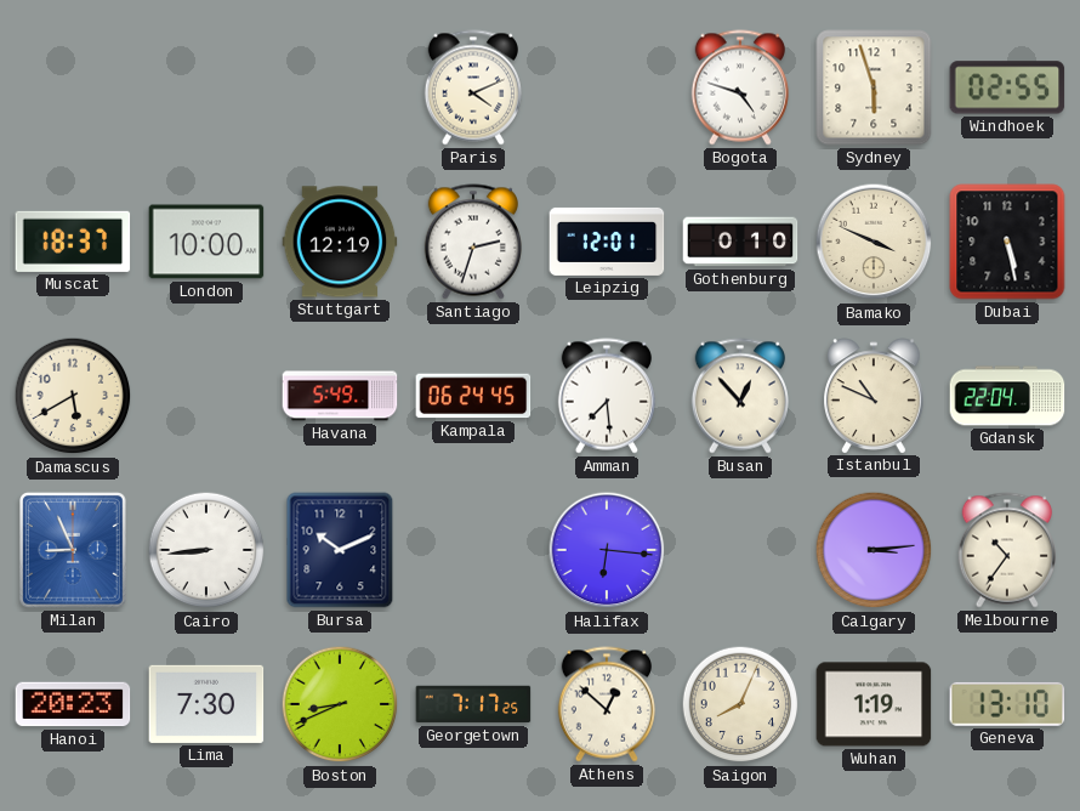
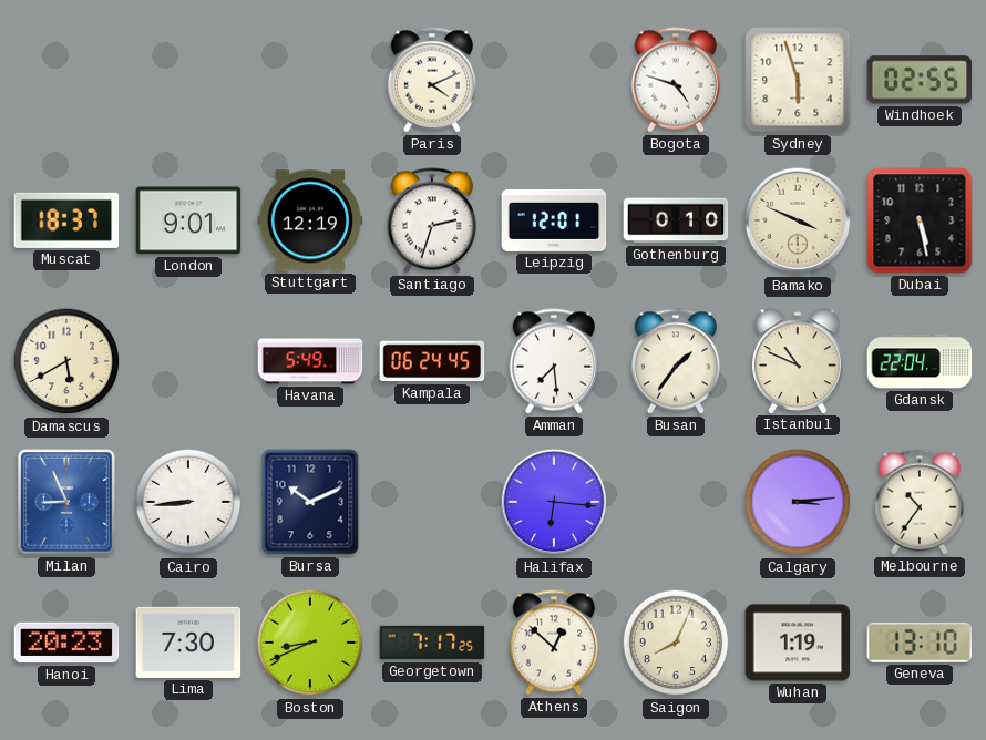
London: 10:00 -> 9:01
Busan: 12:53 -> 1:36
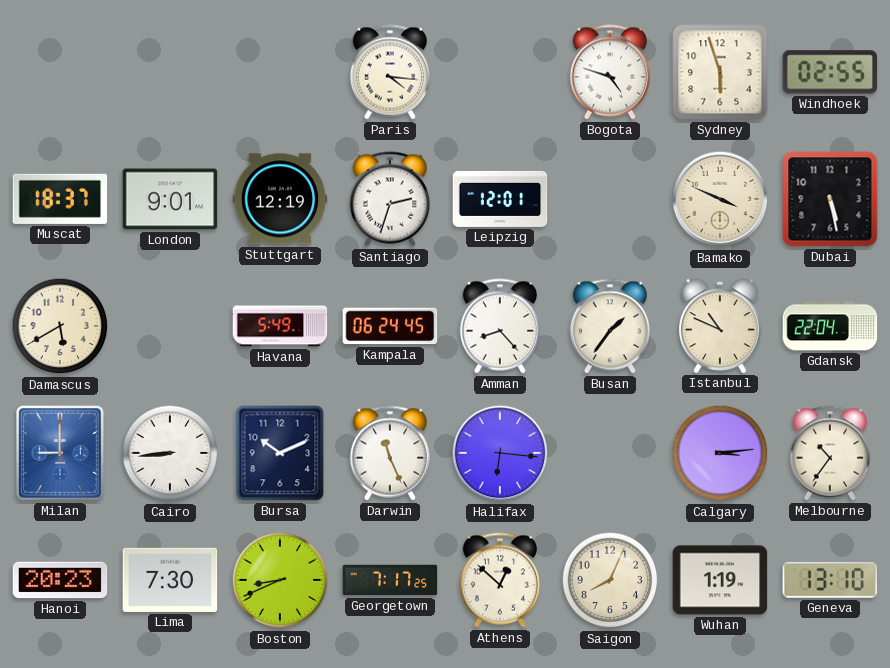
Paris: 4:11 -> 4:16
Gothenburg: 0:10 -> none
Amman: 7:29 -> 8:23
Milan: 8:56 -> 9:00
Darwin: none -> 11:26
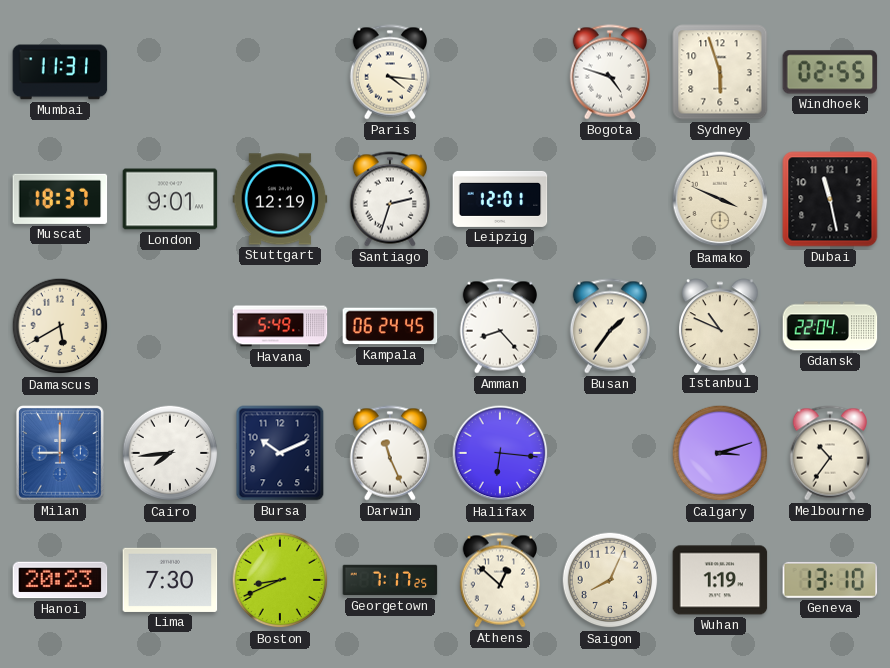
Mumbai: none -> 11:31
Dubai: 5:28 -> 11:28
Cairo: 8:44 -> 7:44
Calgary: 3:14 -> 3:12
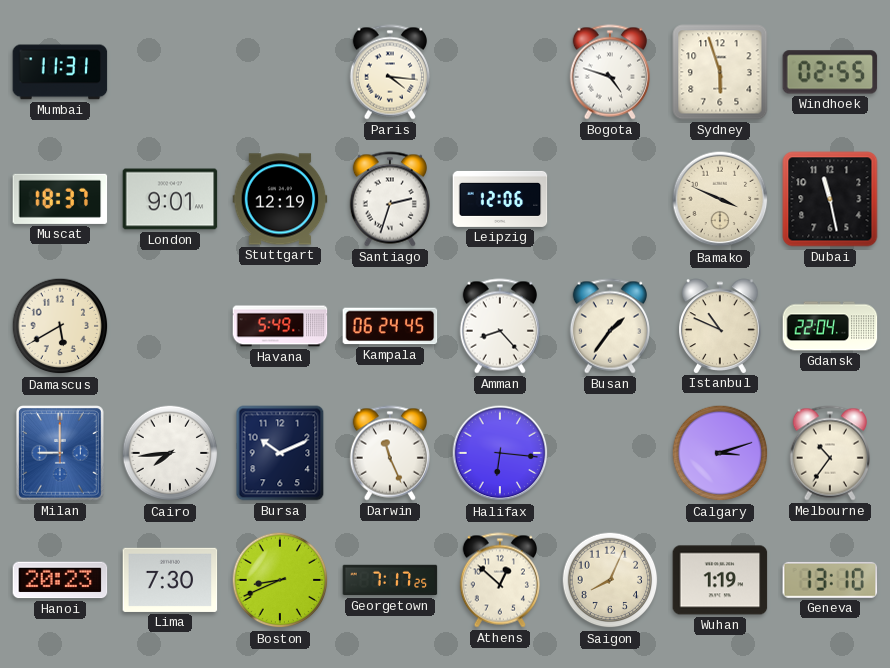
Leipzig: 12:01 -> 12:06
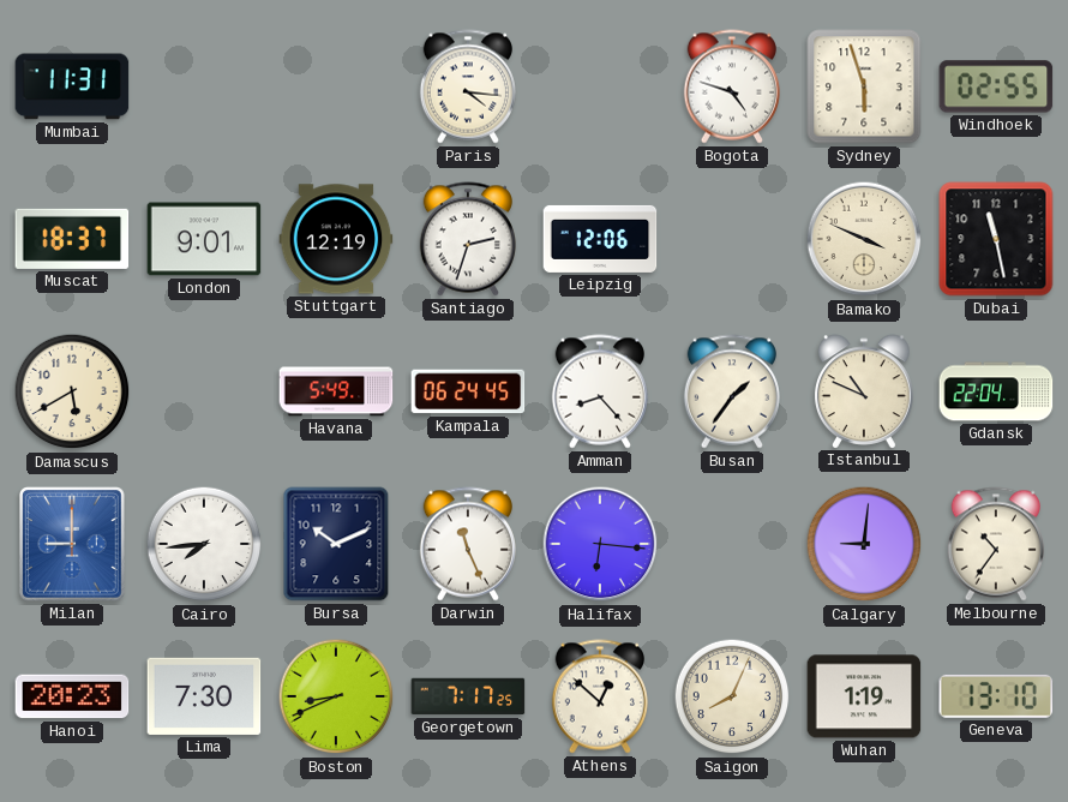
Calgary: 3:12 -> 9:01
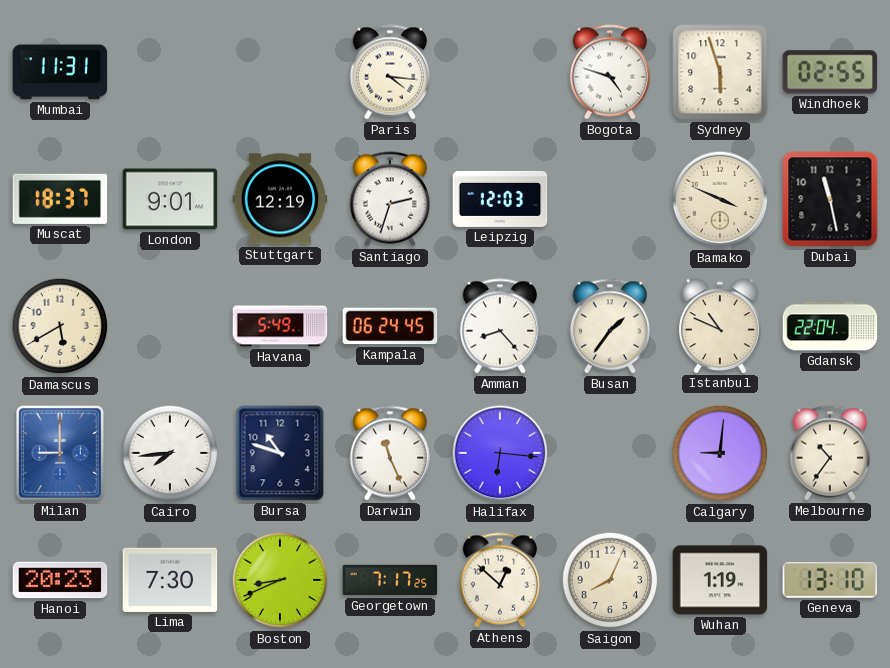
Leipzig: 12:06 -> 12:03
Bursa: 10:11 -> 10:48
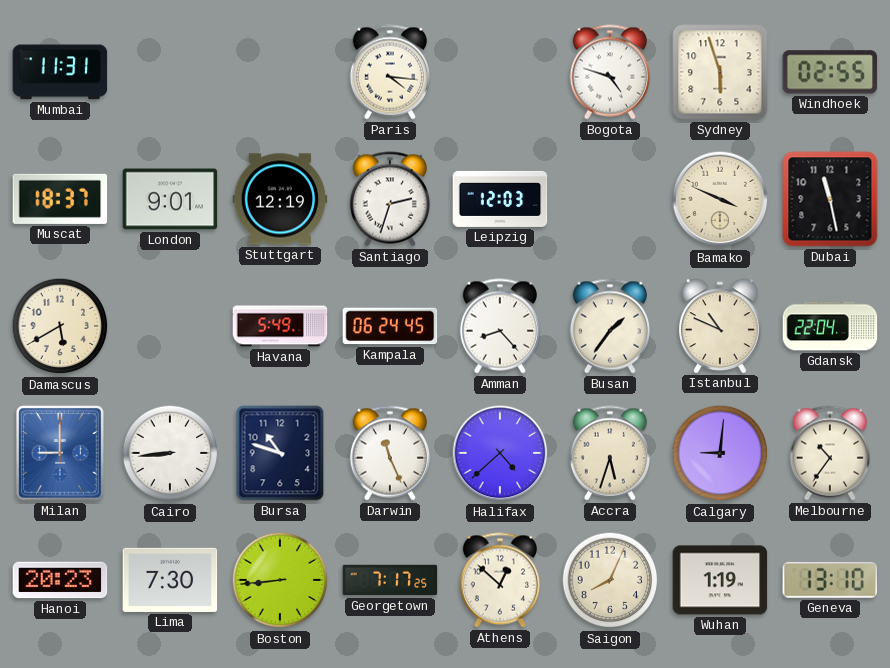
Cairo: 7:44 -> 8:44
Halifax: 6:16 -> 4:38
Accra: none -> 5:33
Boston: 8:41 -> 8:44
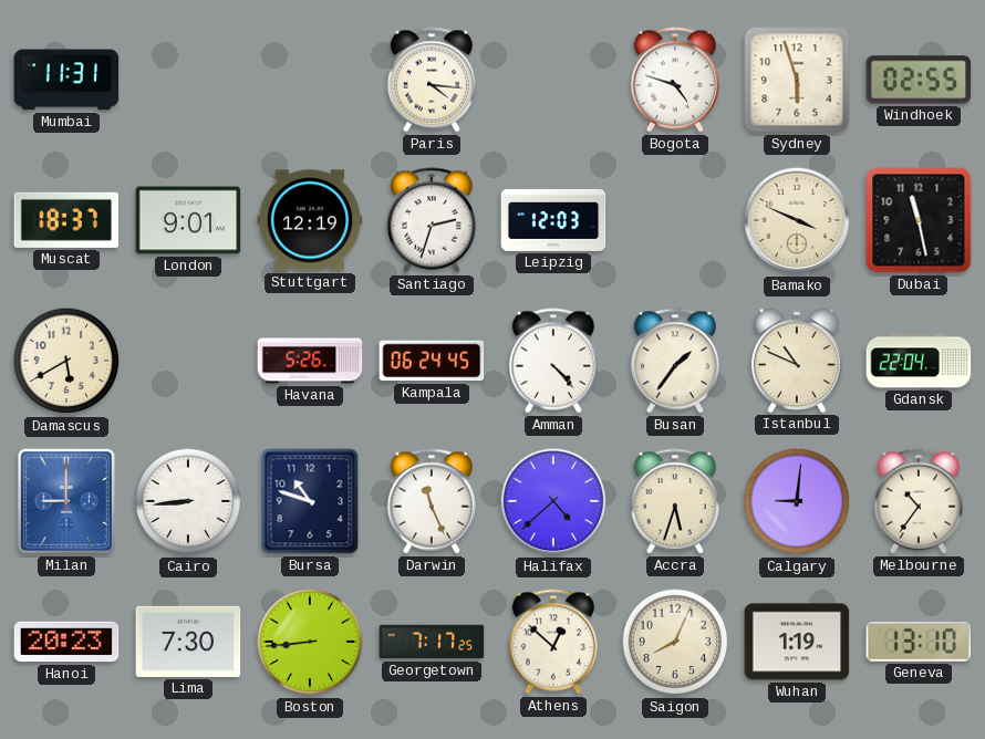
Havana: 5:49 -> 5:26
Amman: 8:23 -> 4:23
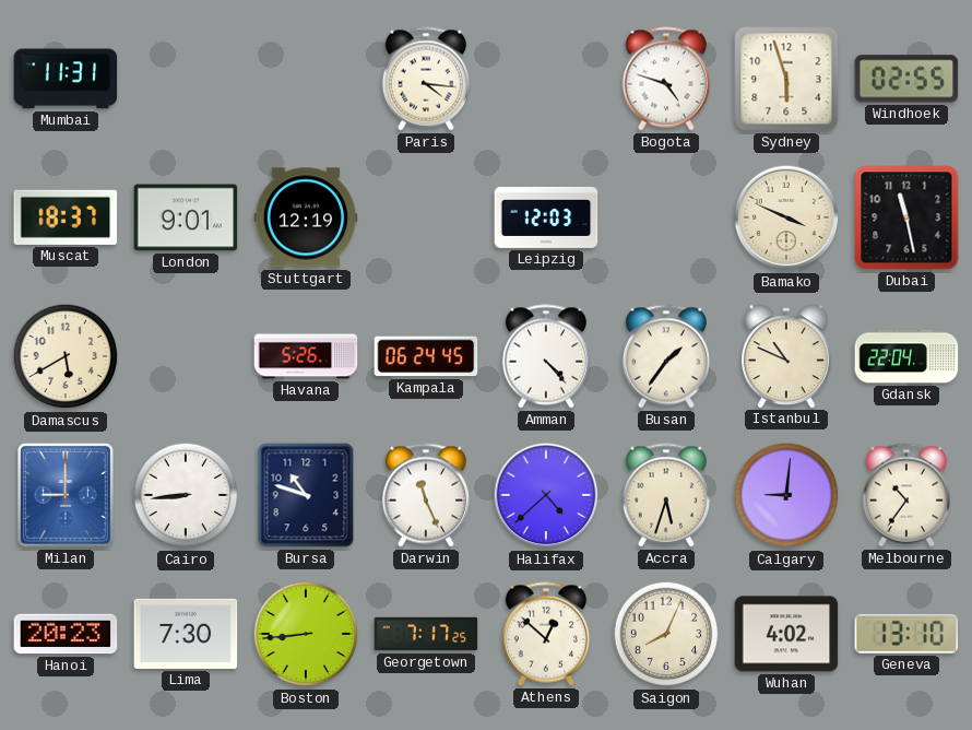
Santiago: 2:33 -> none
Wuhan: 1:19 -> 4:02
